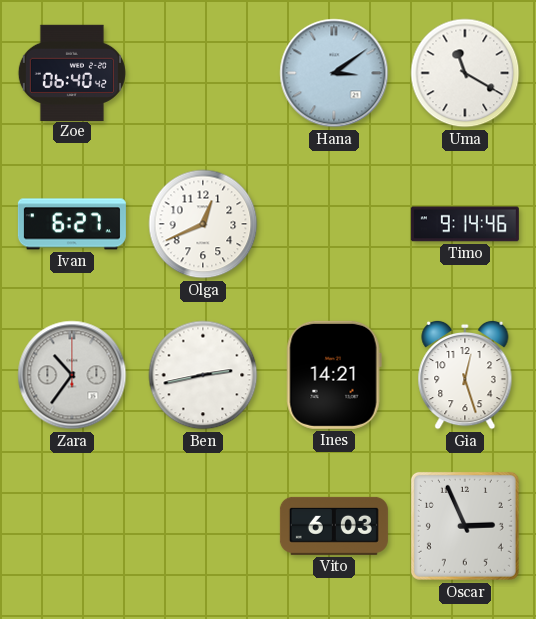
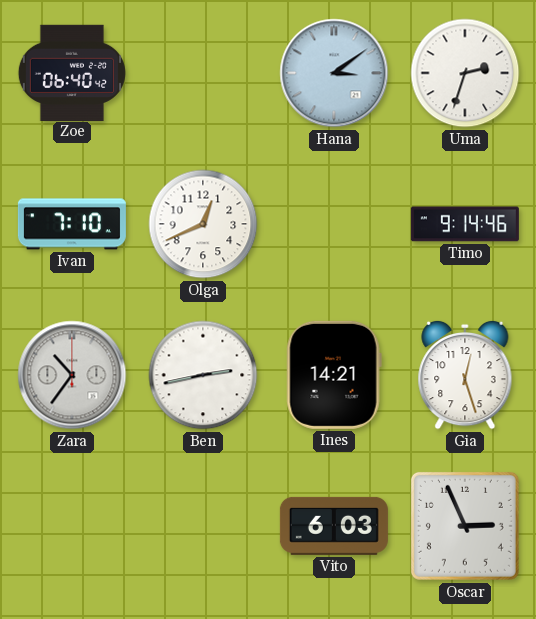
Uma: 11:20 -> 2:33
Ivan: 6:27 -> 7:10
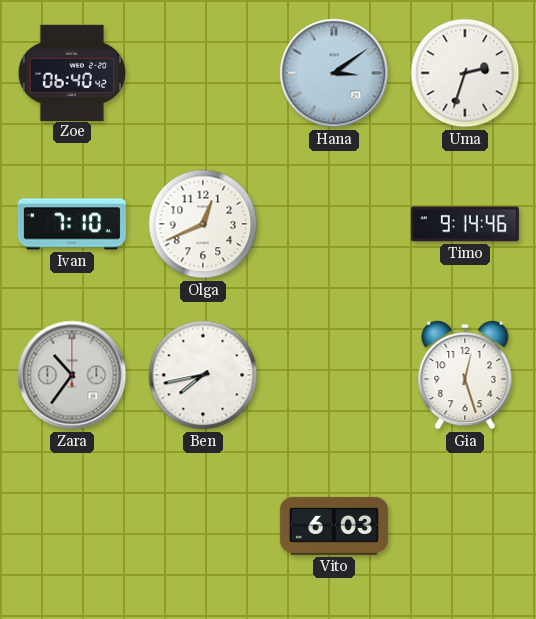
Ben: 2:43 -> 7:43
Ines: 14:21 -> none
Oscar: 2:56 -> none
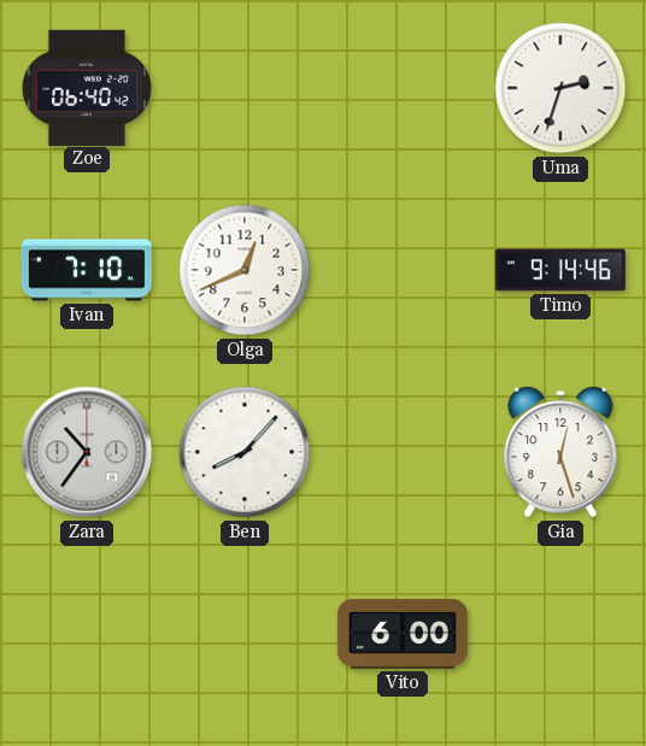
Hana: 3:09 -> none
Ben: 7:43 -> 8:07
Vito: 6:03 -> 6:00
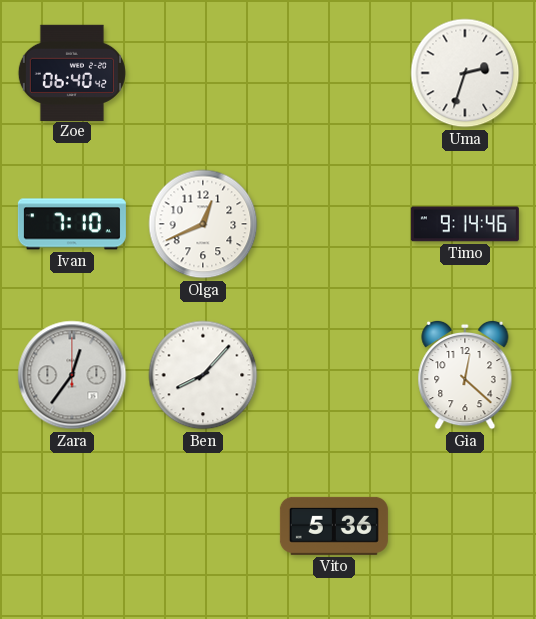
Zara: 10:36 -> 12:36
Gia: 12:27 -> 12:22
Vito: 6:00 -> 5:36
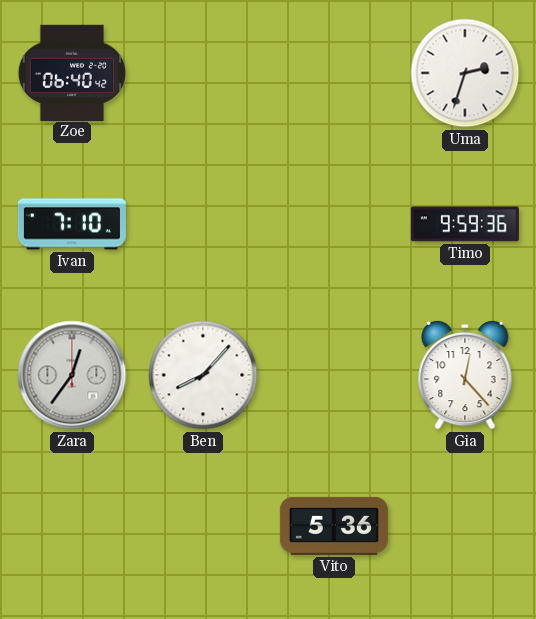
Olga: 12:41 -> none
Timo: 9:14 -> 9:59
Gia: 12:22 -> 12:23
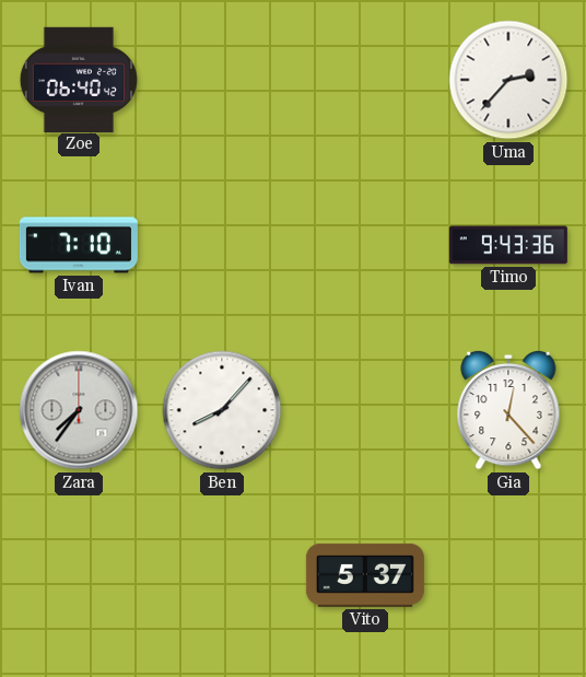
Uma: 2:33 -> 2:37
Timo: 9:59 -> 9:43
Zara: 12:36 -> 7:36
Vito: 5:36 -> 5:37
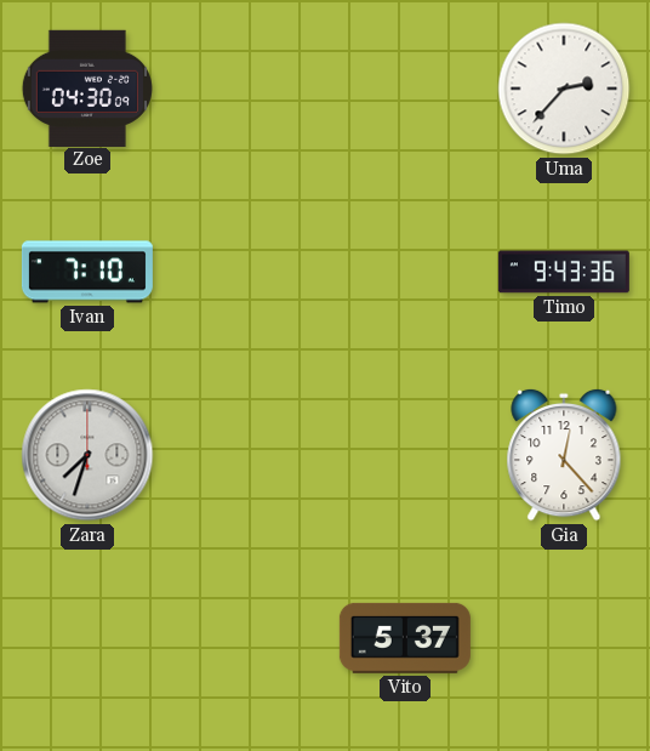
Zoe: 06:40 -> 04:30
Zara: 7:36 -> 7:33
Ben: 8:07 -> none
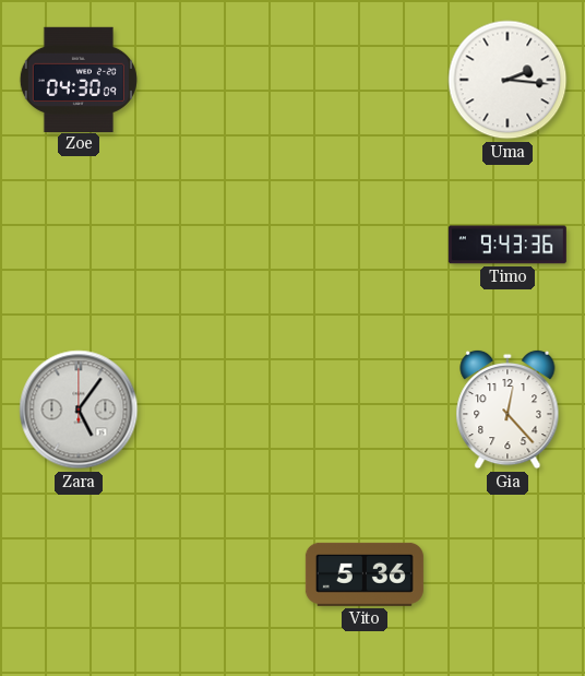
Uma: 2:37 -> 2:16
Ivan: 7:10 -> none
Zara: 7:33 -> 5:06
Vito: 5:37 -> 5:36
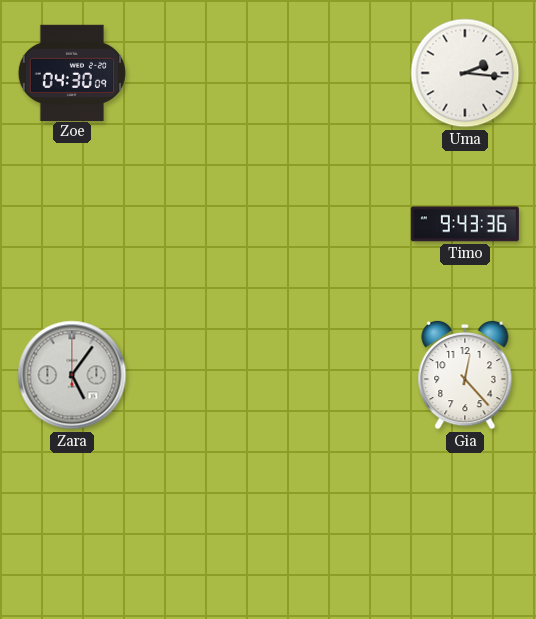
Vito: 5:36 -> none
